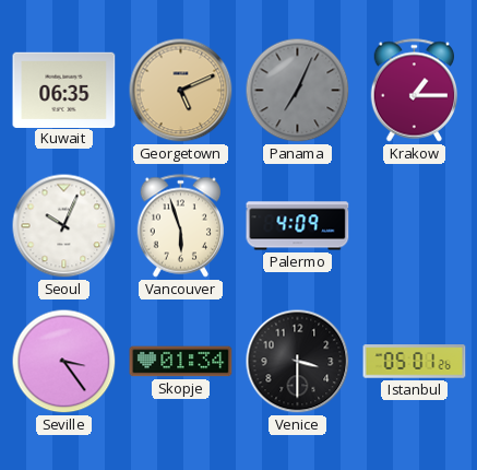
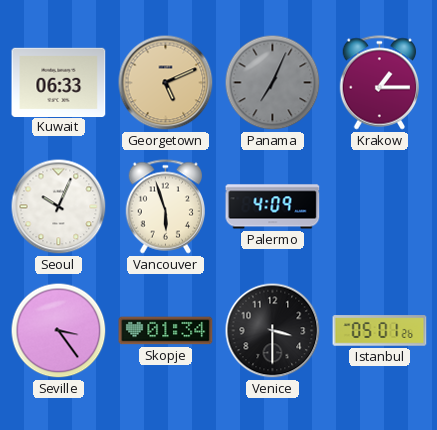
Kuwait: 06:35 -> 06:33
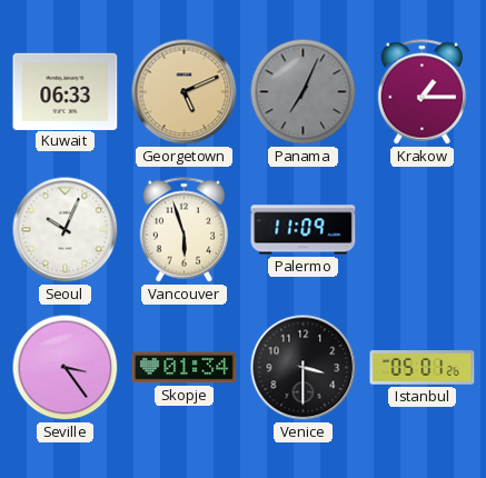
Palermo: 4:09 -> 11:09
